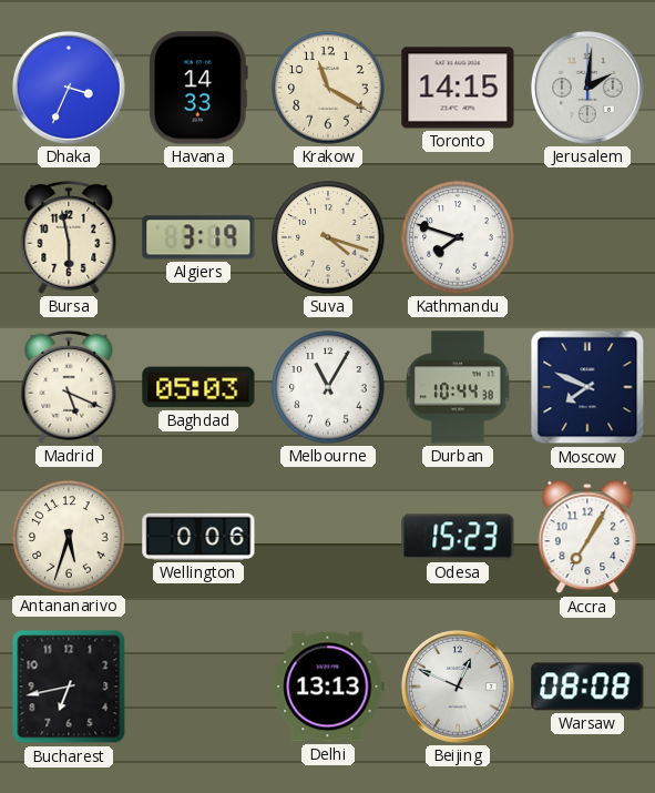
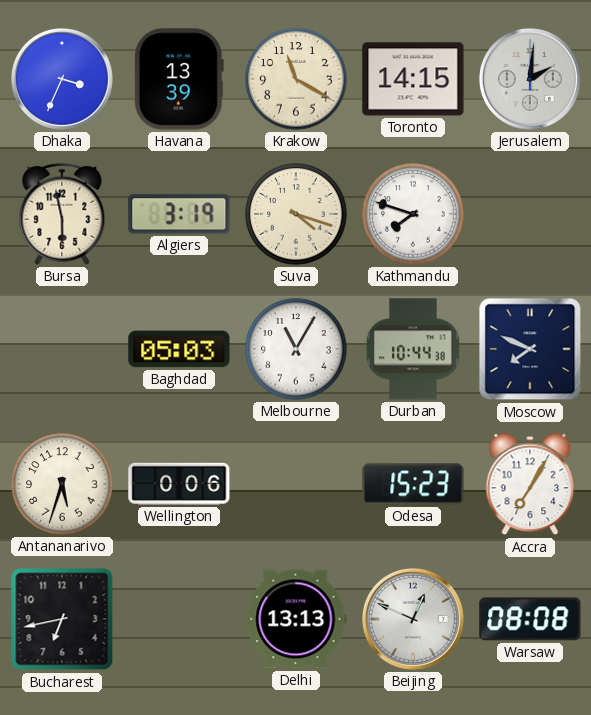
Havana: 14:33 -> 13:39
Madrid: 5:19 -> none
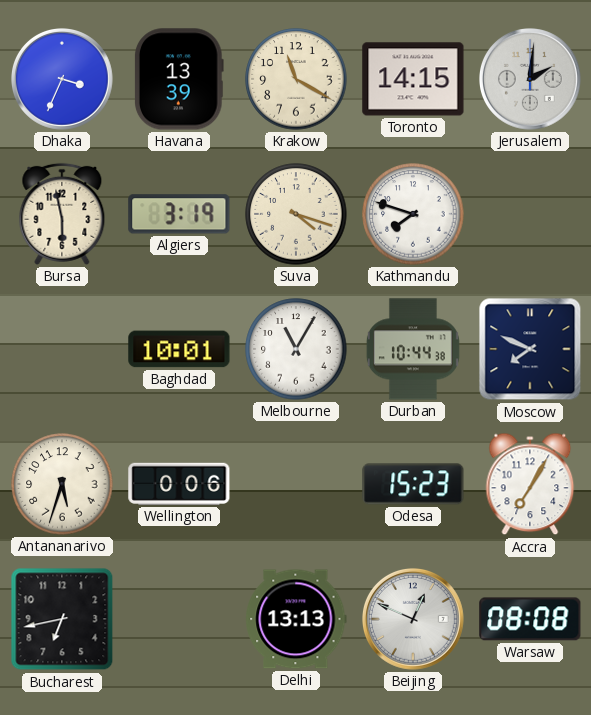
Baghdad: 05:03 -> 10:01
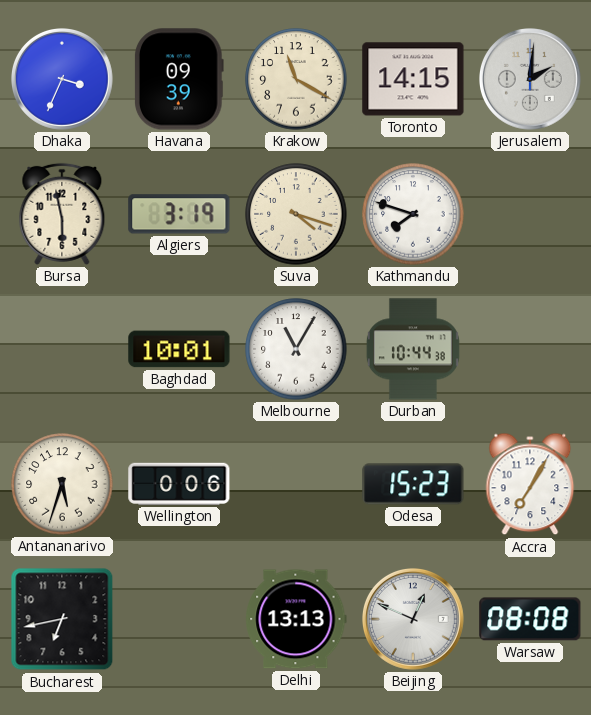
Havana: 13:39 -> 09:39
Moscow: 7:49 -> none
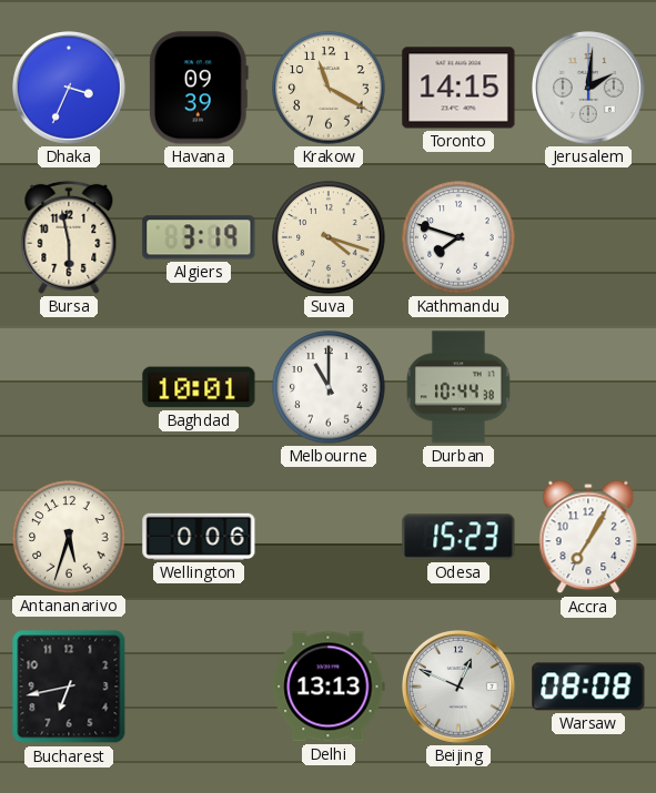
Melbourne: 11:05 -> 11:00
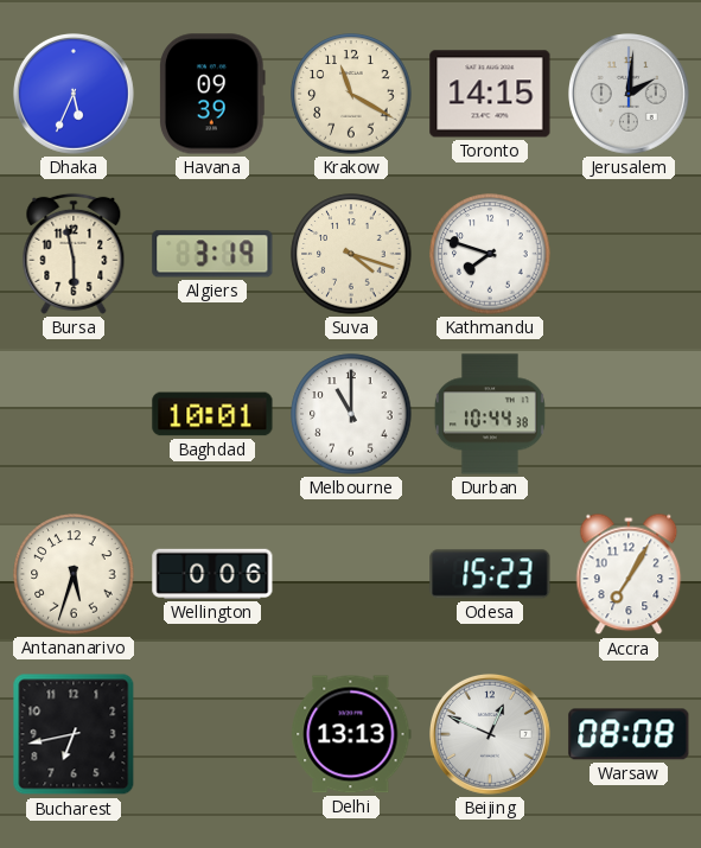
Dhaka: 3:34 -> 5:34
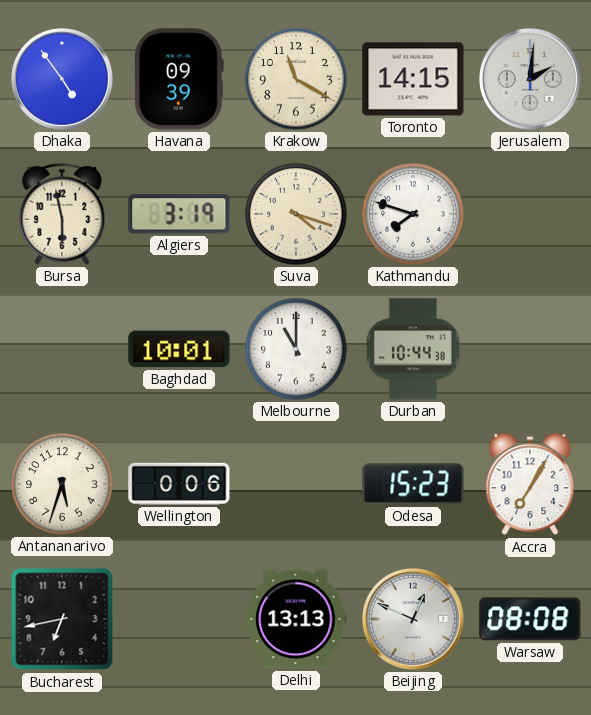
Dhaka: 5:34 -> 4:54
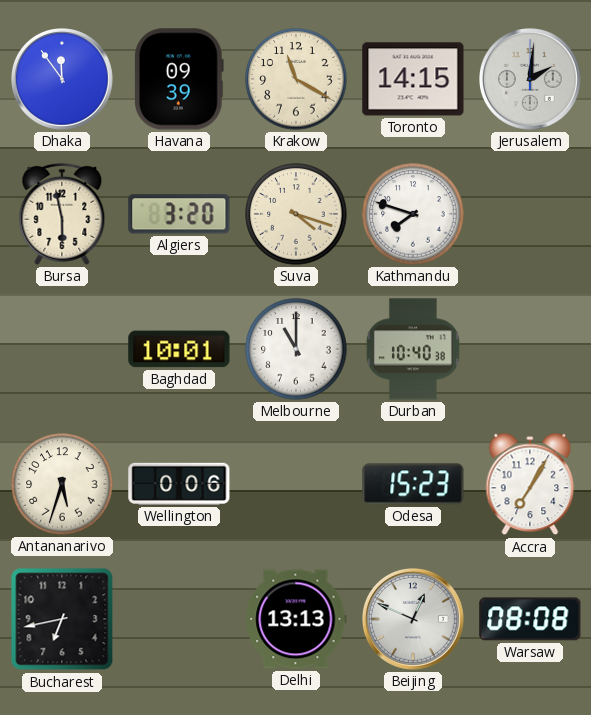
Dhaka: 4:54 -> 11:54
Algiers: 3:19 -> 3:20
Durban: 10:44 -> 10:40
